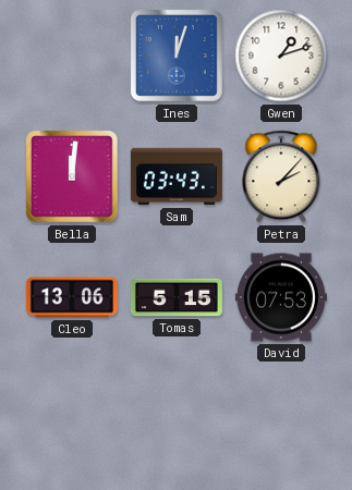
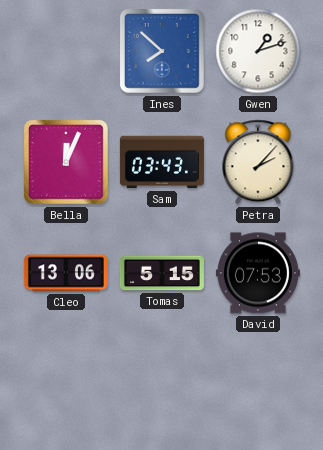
Ines: 12:03 -> 7:52
Bella: 12:01 -> 12:04
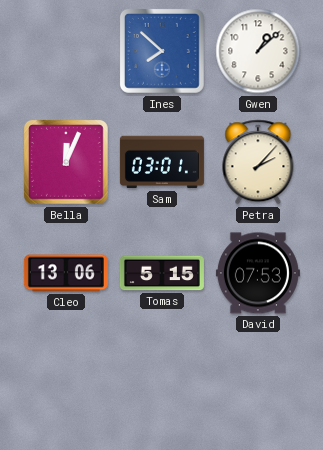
Gwen: 1:12 -> 1:08
Sam: 03:43 -> 03:01
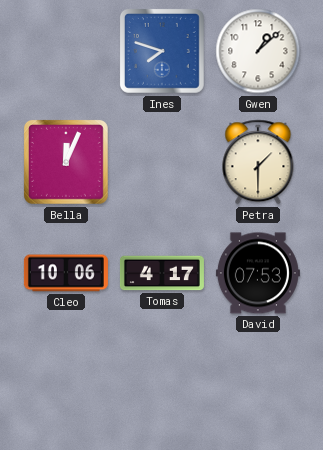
Ines: 7:52 -> 7:48
Sam: 03:01 -> none
Petra: 2:07 -> 1:30
Cleo: 13:06 -> 10:06
Tomas: 5:15 -> 4:17
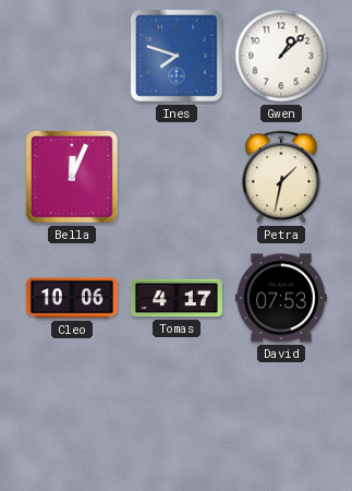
Petra: 1:30 -> 1:32
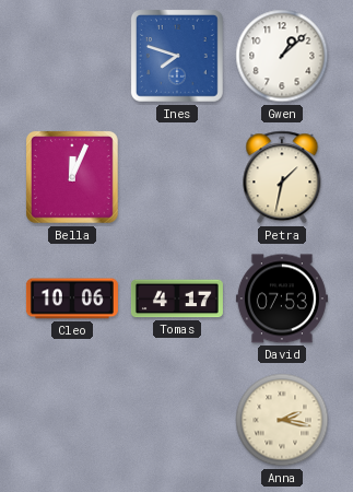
Anna: none -> 2:17
